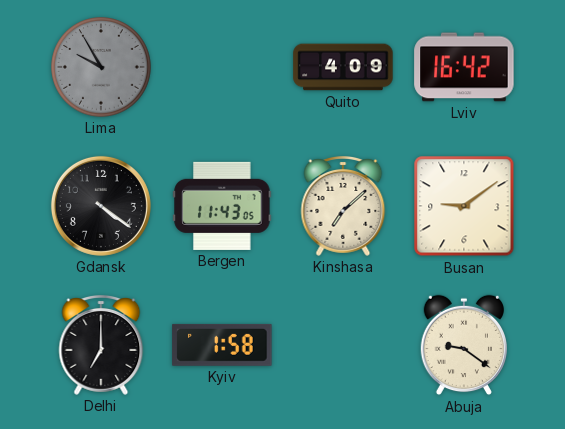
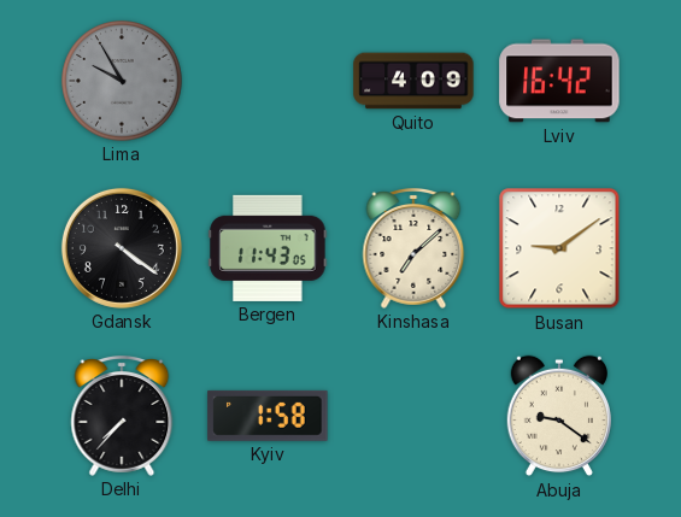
Delhi: 7:00 -> 7:37
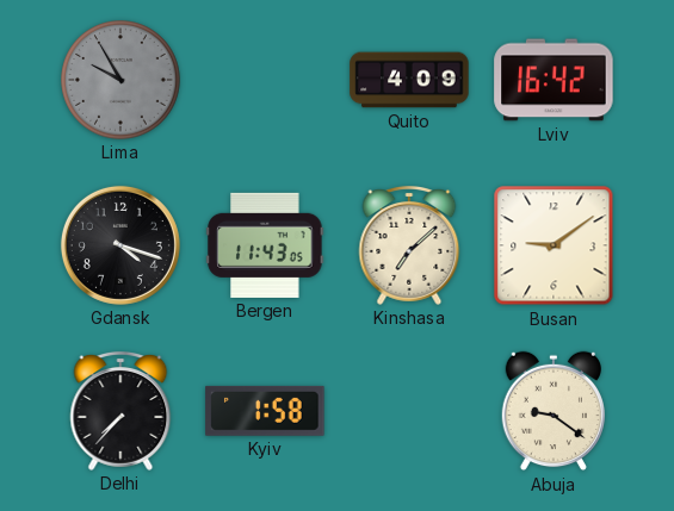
Gdansk: 4:21 -> 4:18
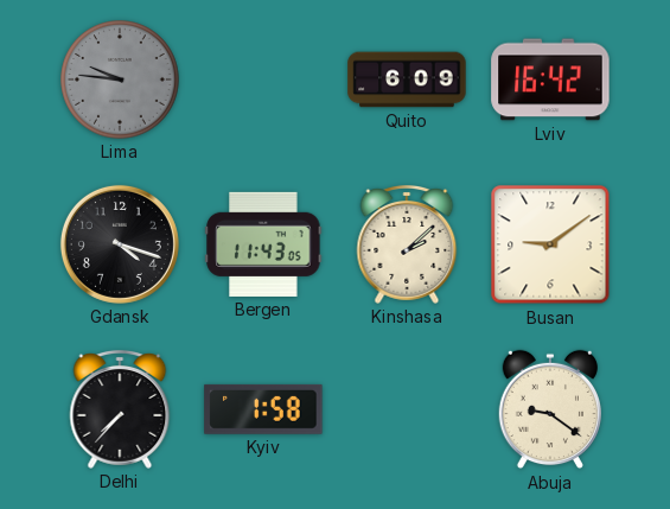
Lima: 9:55 -> 9:46
Quito: 4:09 -> 6:09
Kinshasa: 7:08 -> 2:08
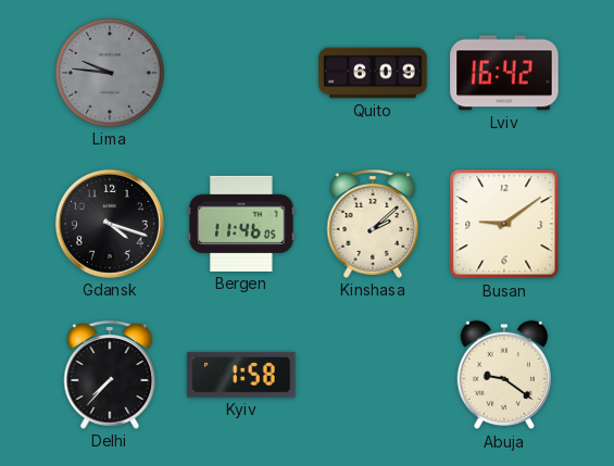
Bergen: 11:43 -> 11:46
